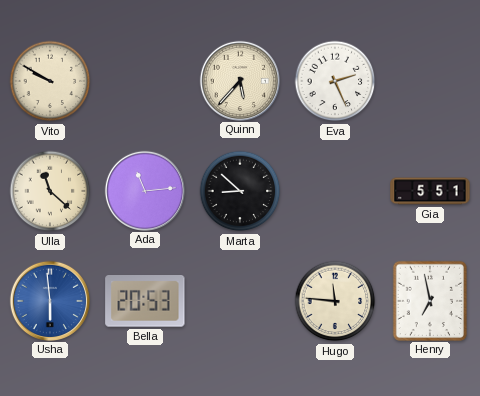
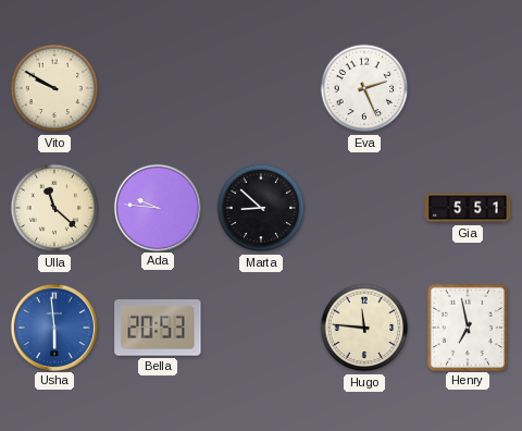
Quinn: 5:37 -> none
Ada: 11:14 -> 9:46
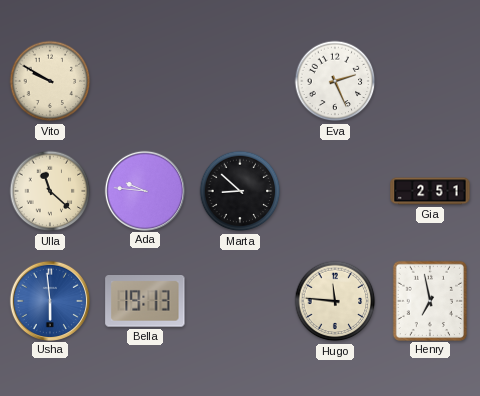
Gia: 5:51 -> 2:51
Bella: 20:53 -> 19:13
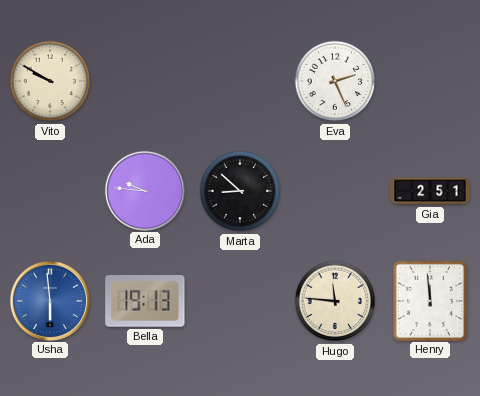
Ulla: 11:22 -> none
Henry: 6:58 -> 11:59
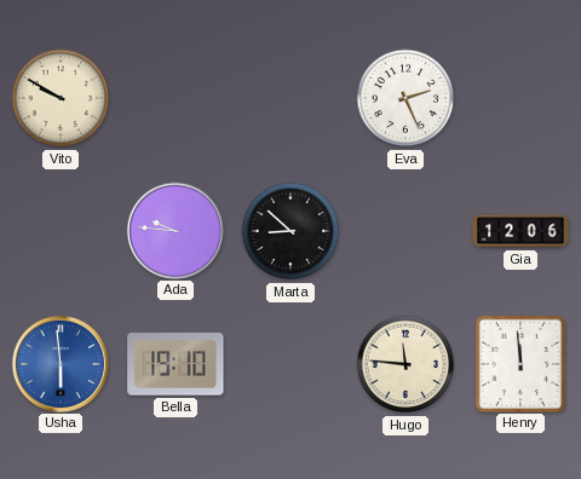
Gia: 2:51 -> 12:06
Bella: 19:13 -> 19:10
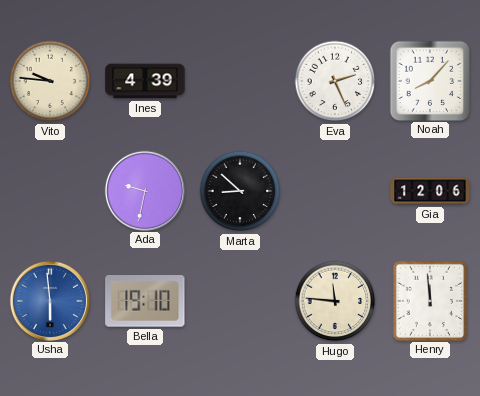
Vito: 9:50 -> 9:46
Ines: none -> 4:39
Noah: none -> 8:07
Ada: 9:46 -> 9:32
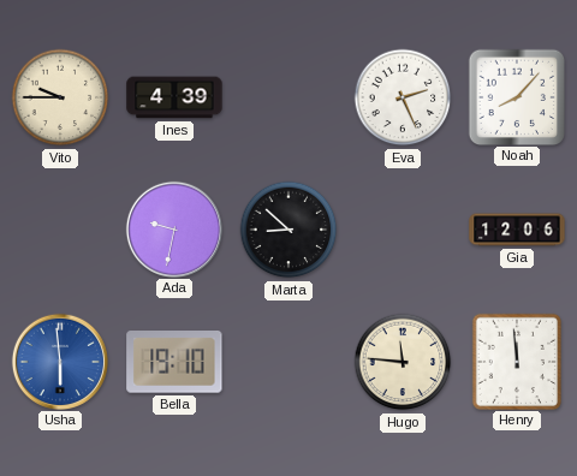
Vito: 9:46 -> 9:45
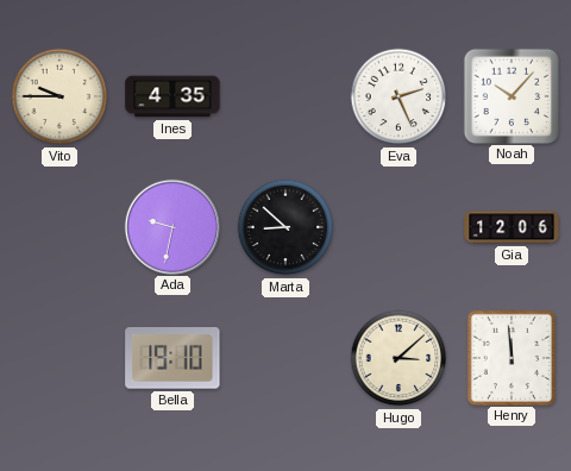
Ines: 4:39 -> 4:35
Noah: 8:07 -> 10:07
Usha: 5:59 -> none
Hugo: 11:46 -> 3:08
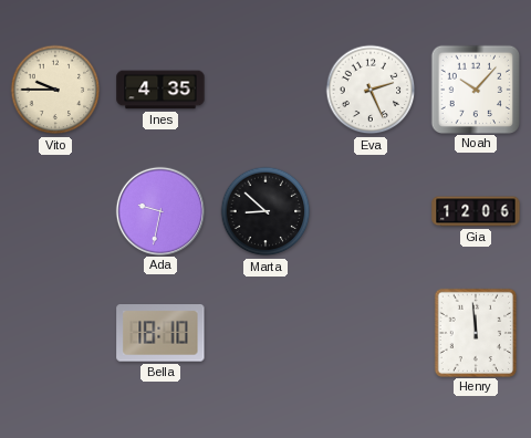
Bella: 19:10 -> 18:10
Hugo: 3:08 -> none
